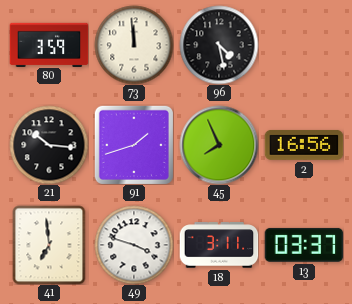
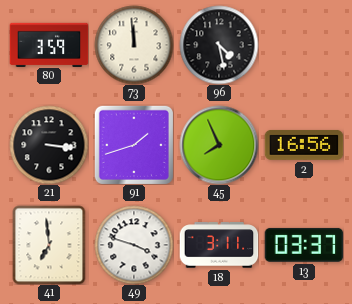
21: 10:16 -> 3:16
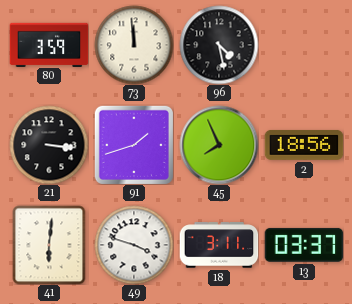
2: 16:56 -> 18:56
41: 6:59 -> 6:01
